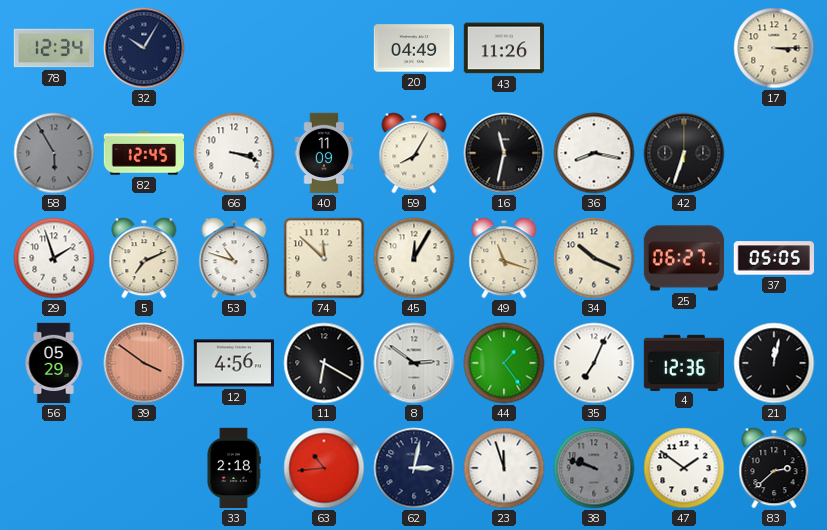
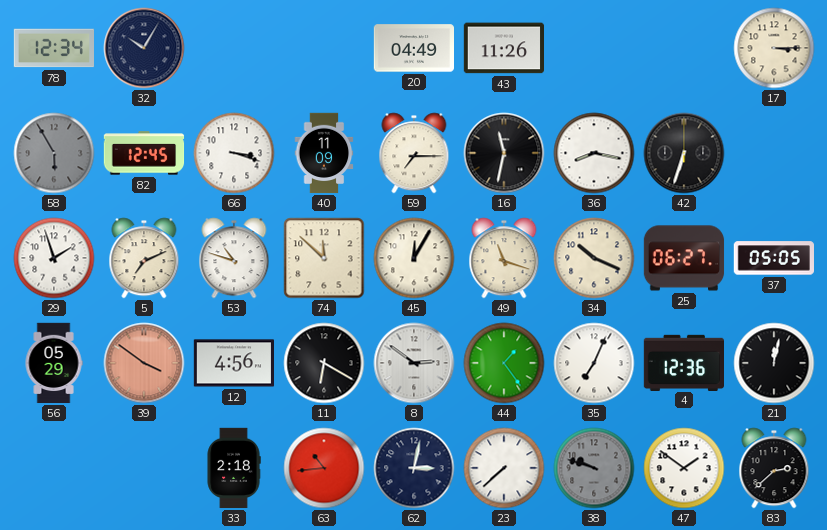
59: 8:05 -> 7:15
23: 11:57 -> 7:38
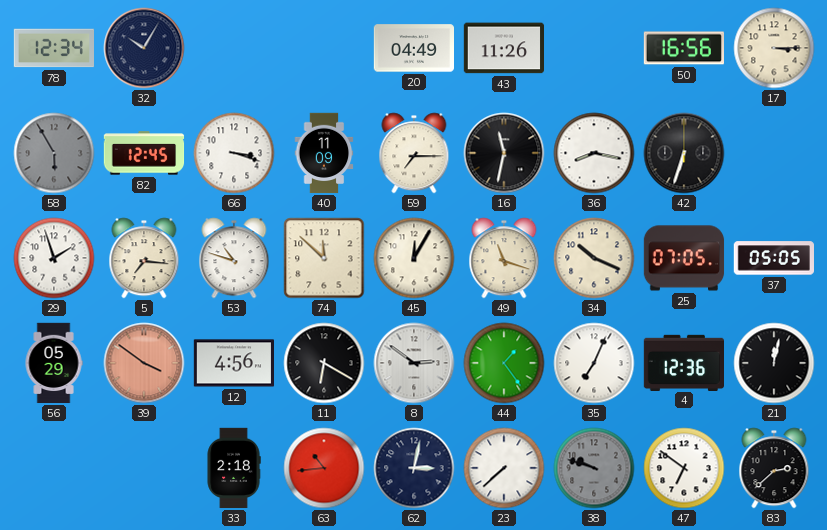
50: none -> 16:56
5: 7:11 -> 7:16
25: 06:27 -> 07:05
47: 1:51 -> 6:51
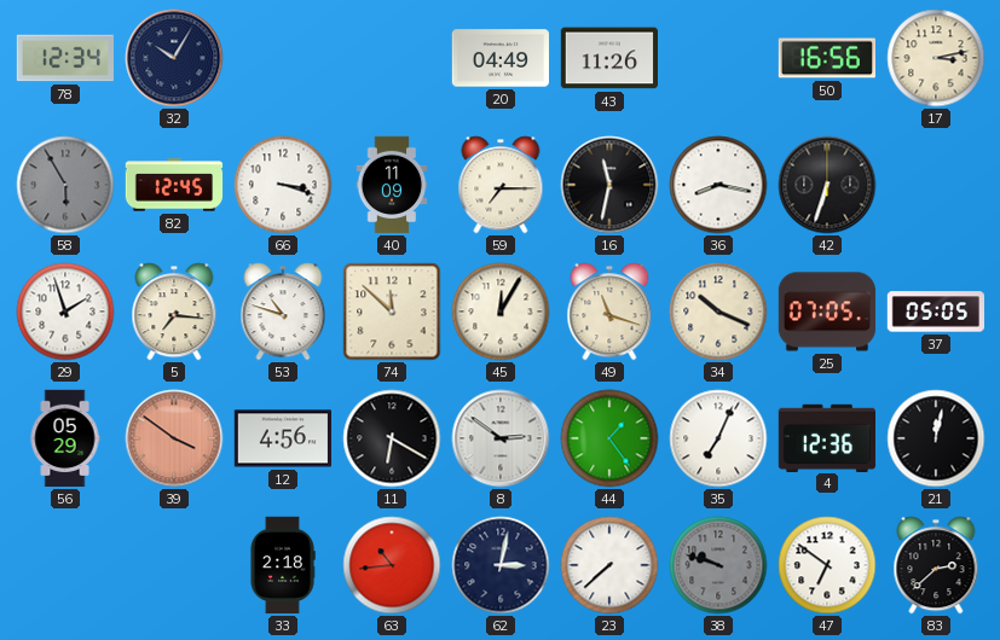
17: 3:15 -> 3:13
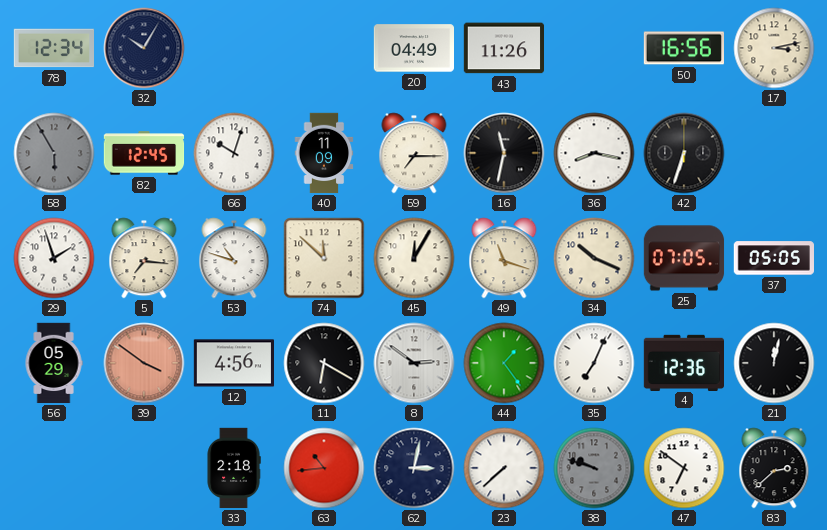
66: 3:18 -> 10:03
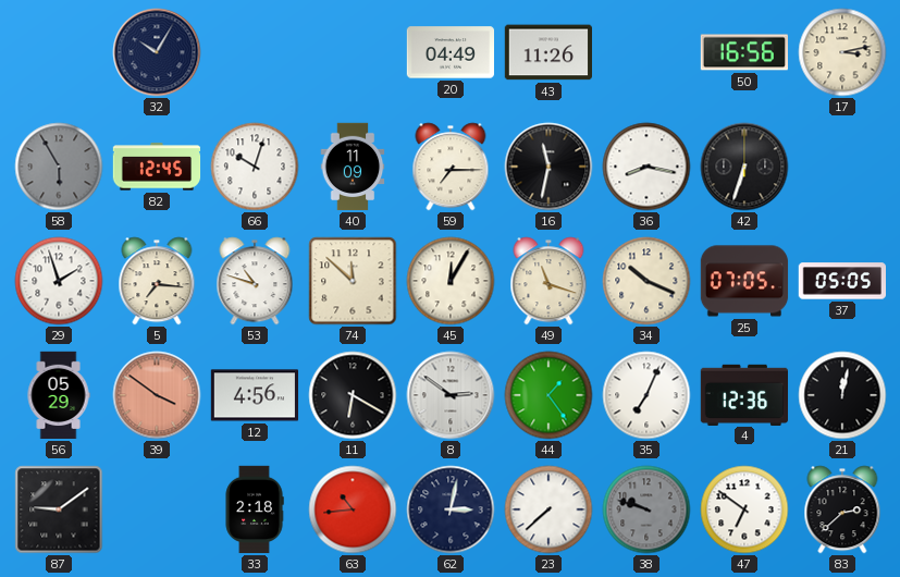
78: 12:34 -> none
87: none -> 9:09
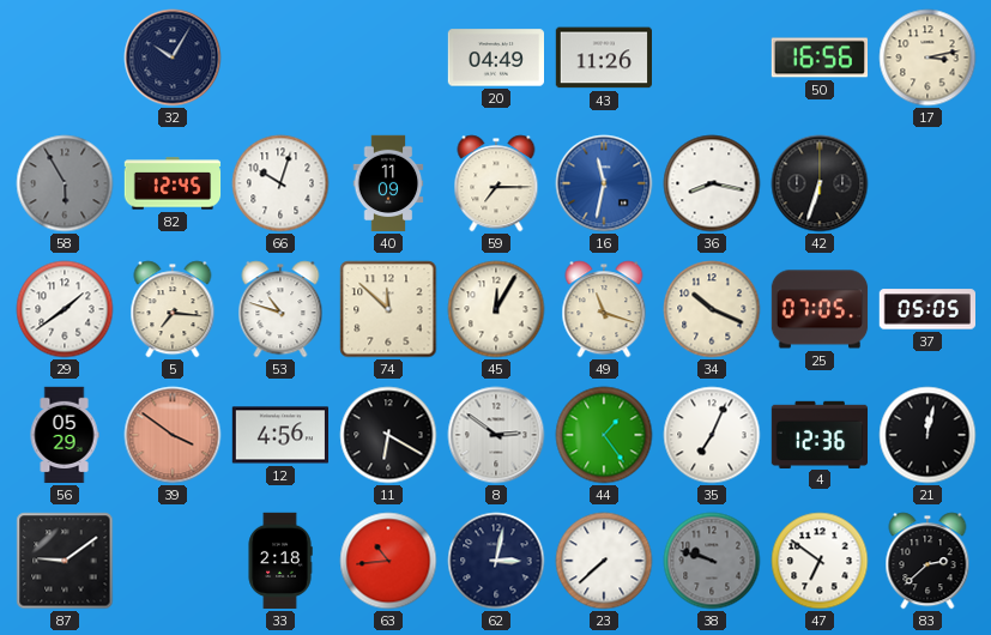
16 dial: black -> blue
29: 1:57 -> 1:39
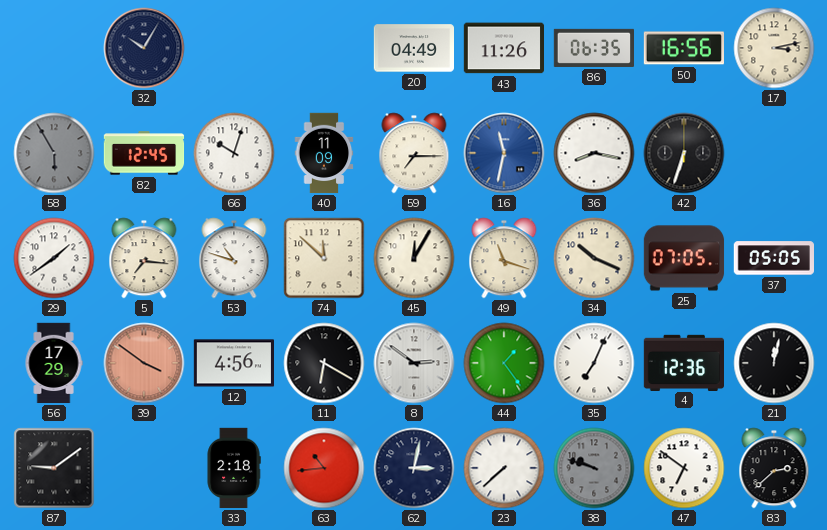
86: none -> 06:35
56: 05:29 -> 17:29
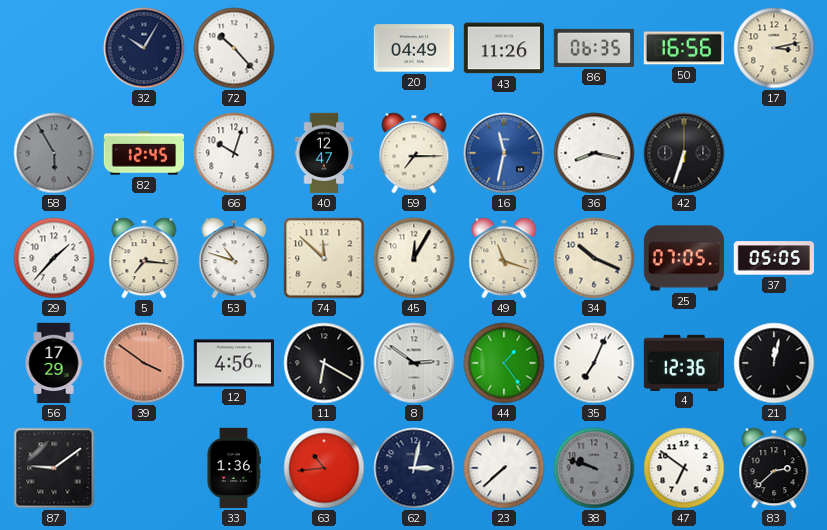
72: none -> 10:23
40: 11:09 -> 12:47
29: 1:39 -> 1:37
33: 2:18 -> 1:36
